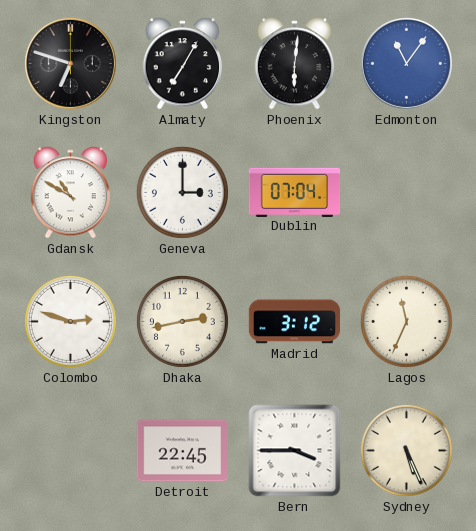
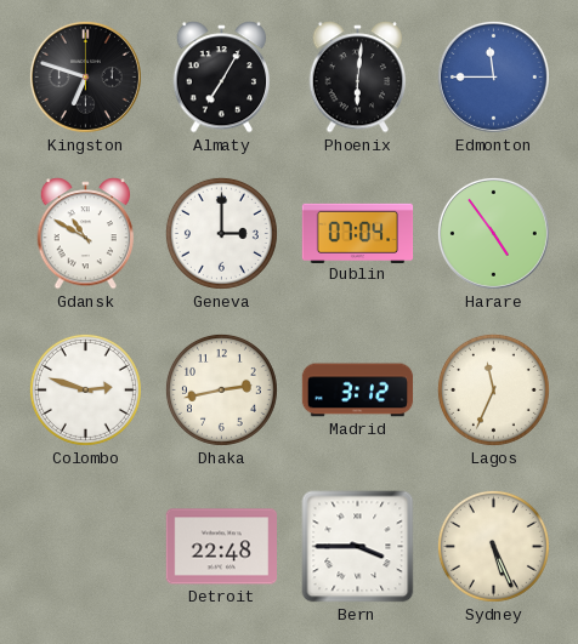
Edmonton: 11:06 -> 11:45
Harare: none -> 4:54
Detroit: 22:45 -> 22:48
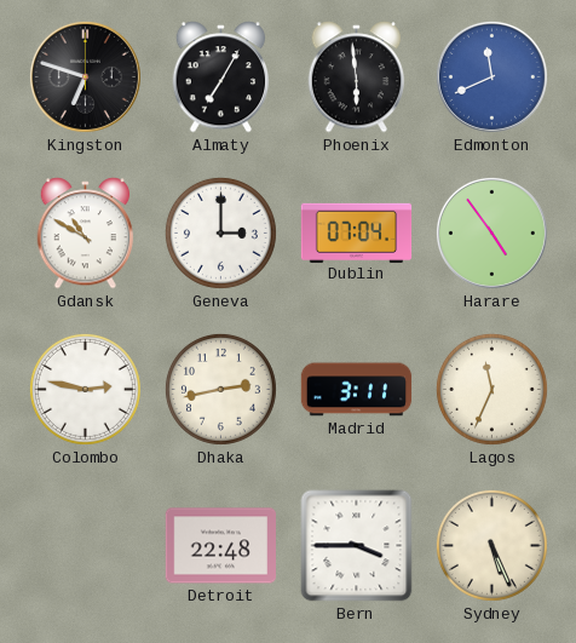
Phoenix: 6:01 -> 5:59
Edmonton: 11:45 -> 11:41
Colombo: 2:48 -> 2:47
Madrid: 3:12 -> 3:11
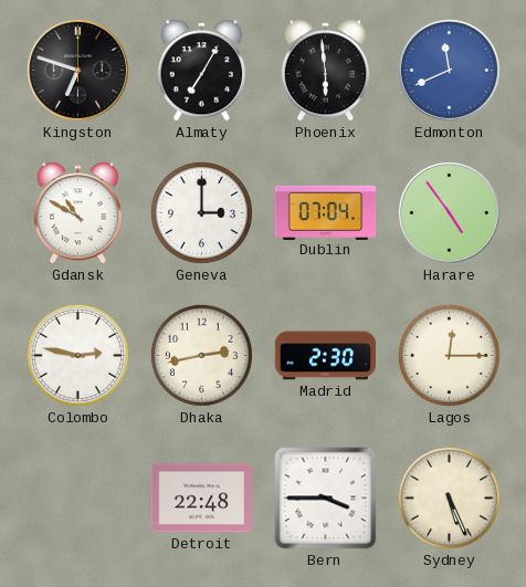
Madrid: 3:11 -> 2:30
Lagos: 11:34 -> 12:15
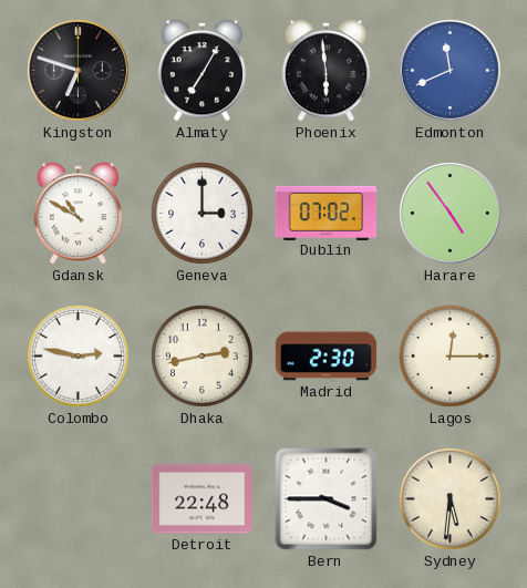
Dublin: 07:04 -> 07:02
Sydney: 5:26 -> 5:31
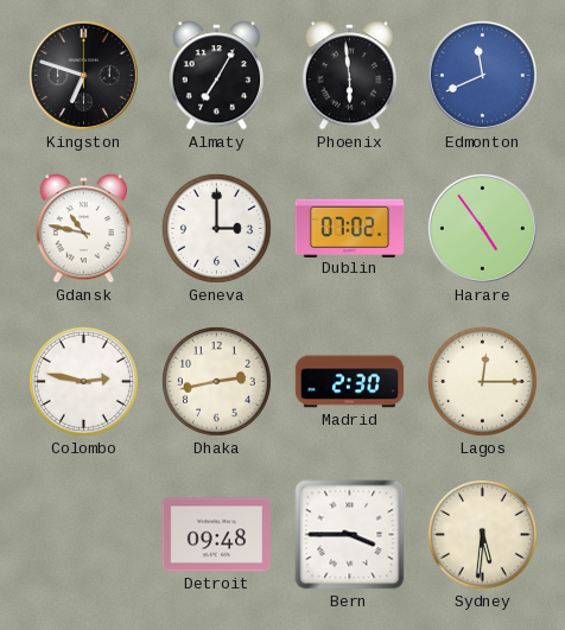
Gdansk: 10:50 -> 10:47
Detroit: 22:48 -> 09:48
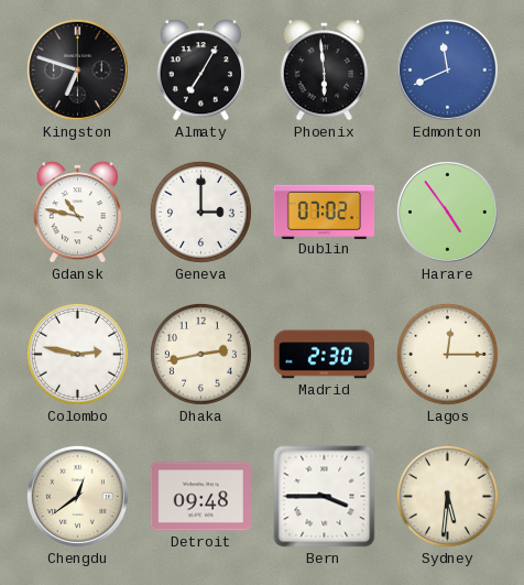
Chengdu: none -> 12:39
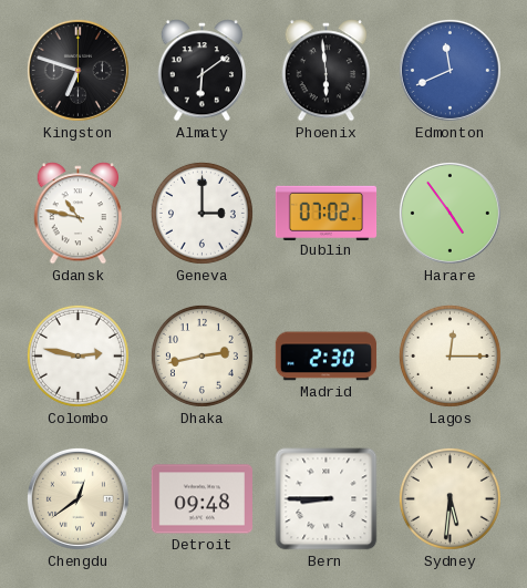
Almaty: 7:05 -> 6:09
Bern: 3:45 -> 8:45
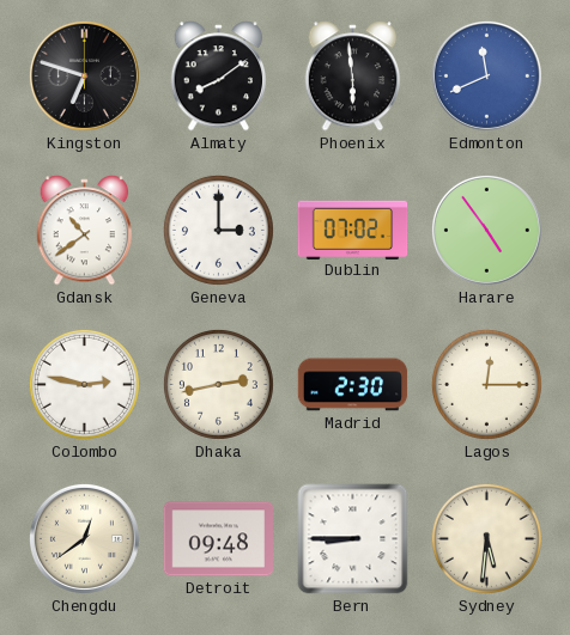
Almaty: 6:09 -> 8:09
Gdansk: 10:47 -> 10:39
